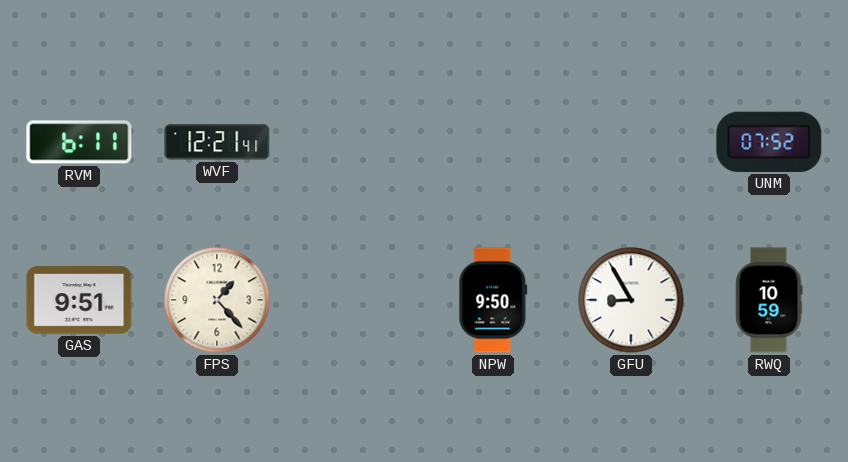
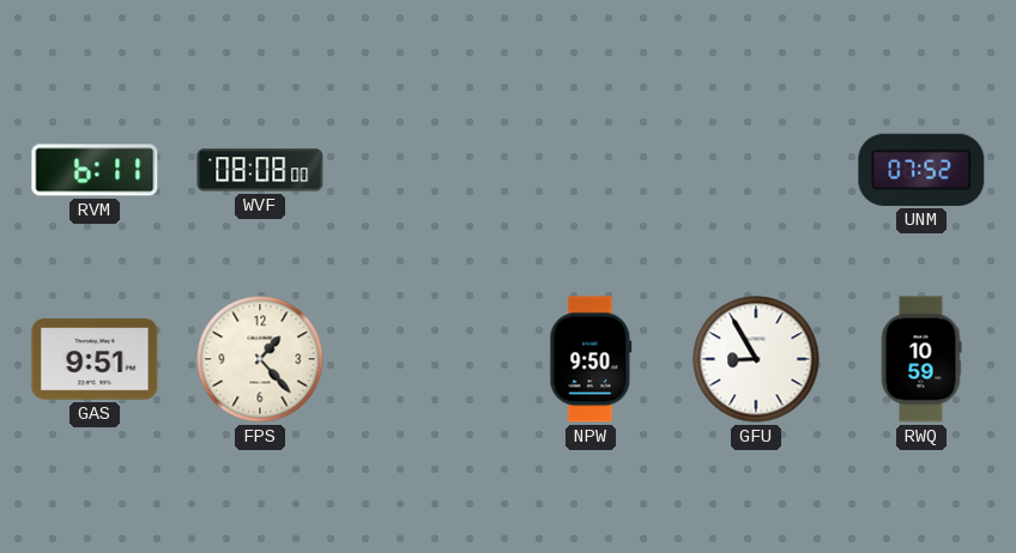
WVF: 12:21 -> 08:08
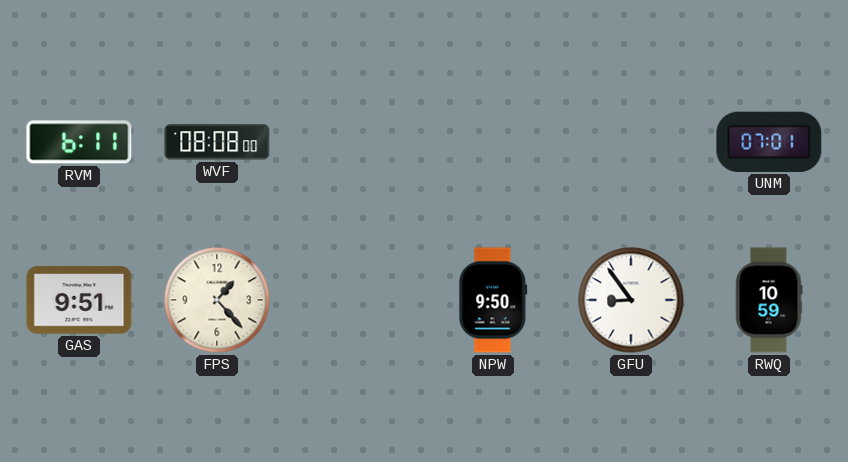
UNM: 07:52 -> 07:01
GFU: 8:55 -> 8:54
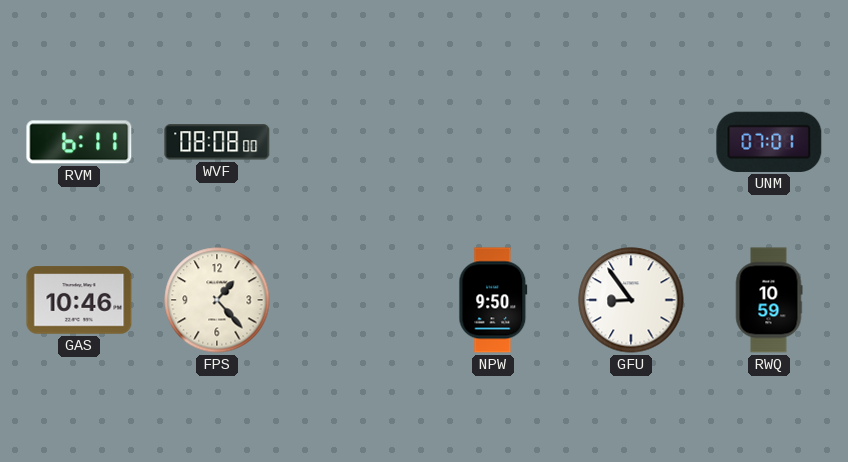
GAS: 9:51 -> 10:46
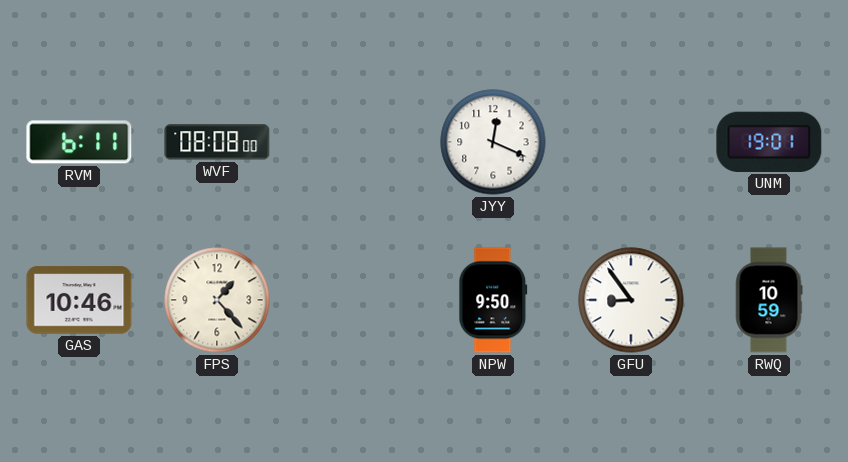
JYY: none -> 12:19
UNM: 07:01 -> 19:01
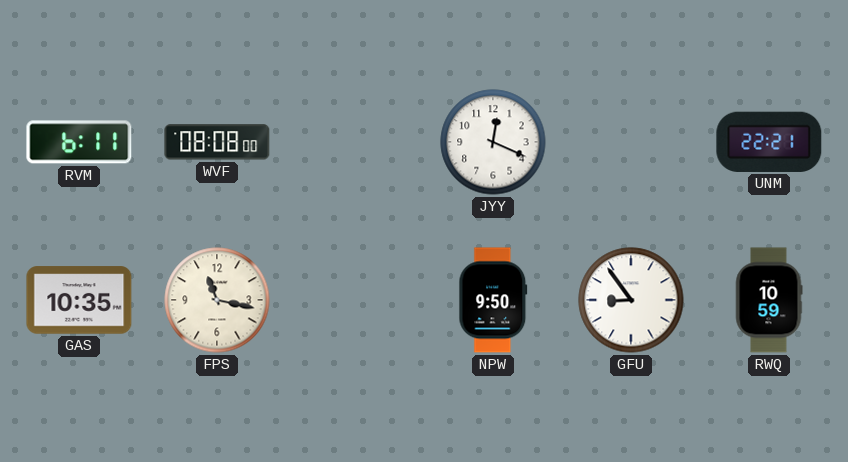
UNM: 19:01 -> 22:21
GAS: 10:46 -> 10:35
FPS: 1:23 -> 11:17
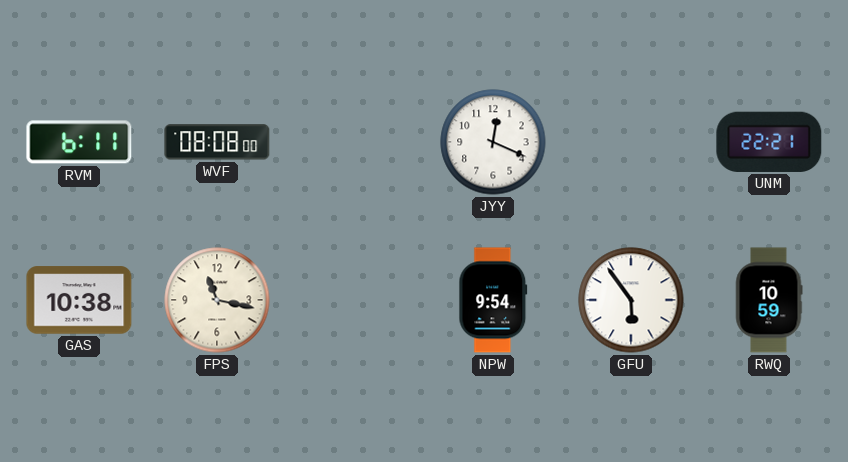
GAS: 10:35 -> 10:38
NPW: 9:50 -> 9:54
GFU: 8:54 -> 5:54
